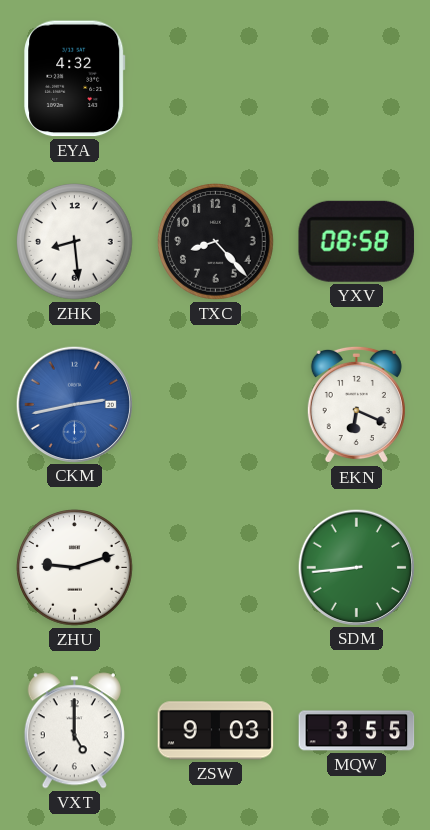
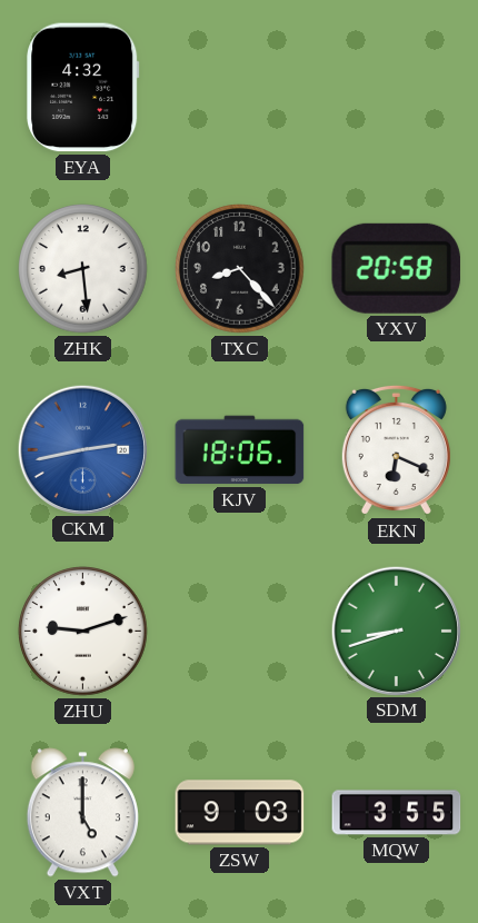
YXV: 08:58 -> 20:58
KJV: none -> 18:06
SDM: 8:44 -> 8:42
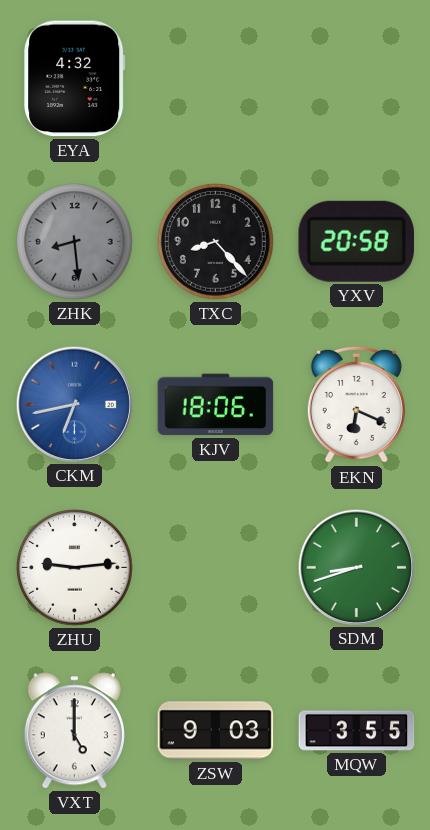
ZHK dial: white -> grey
CKM: 2:43 -> 6:43
ZHU: 9:12 -> 9:14
